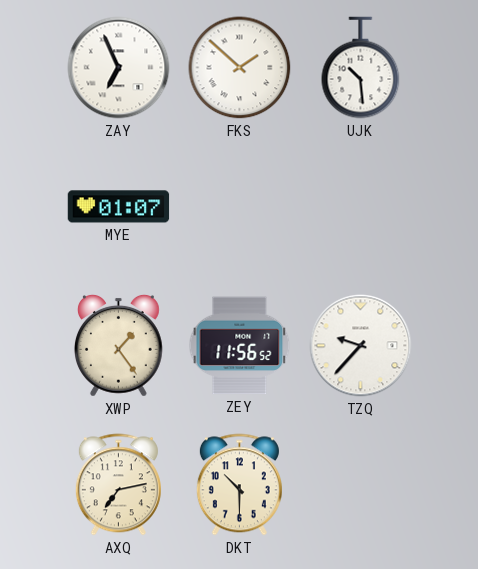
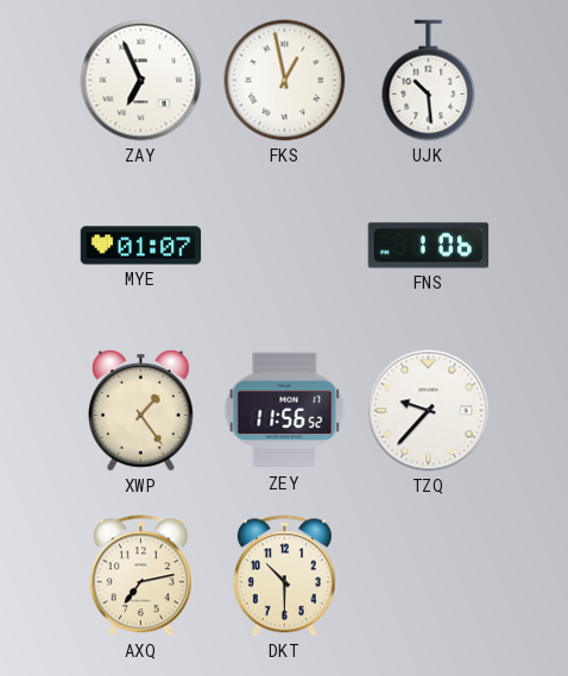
FKS: 1:52 -> 12:58
FNS: none -> 1:06
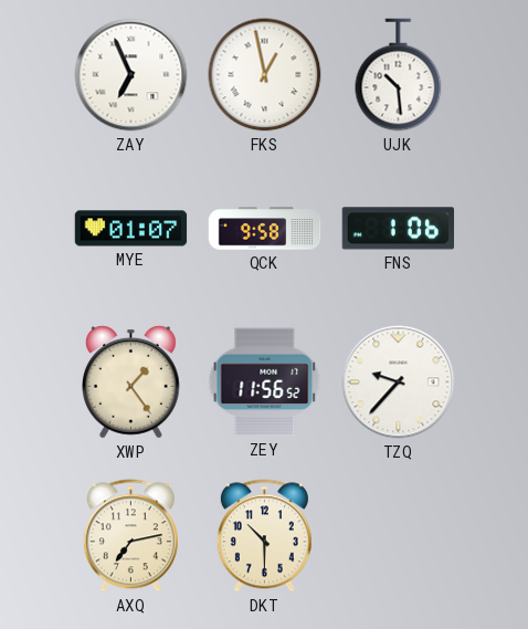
QCK: none -> 9:58
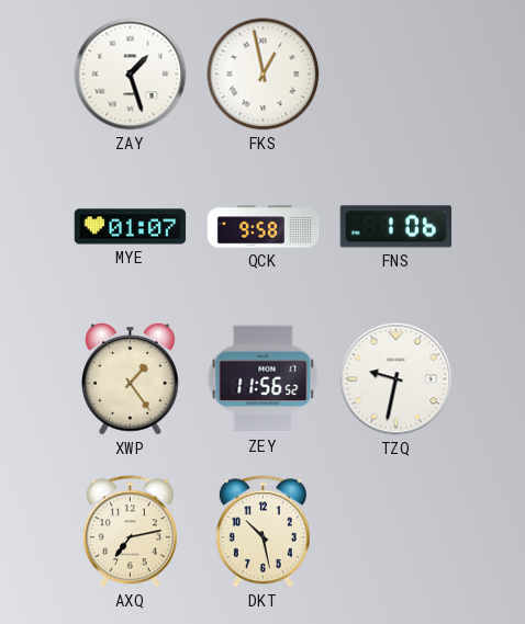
ZAY: 6:56 -> 1:27
UJK: 10:29 -> none
TZQ: 9:37 -> 9:32
DKT: 10:30 -> 10:28
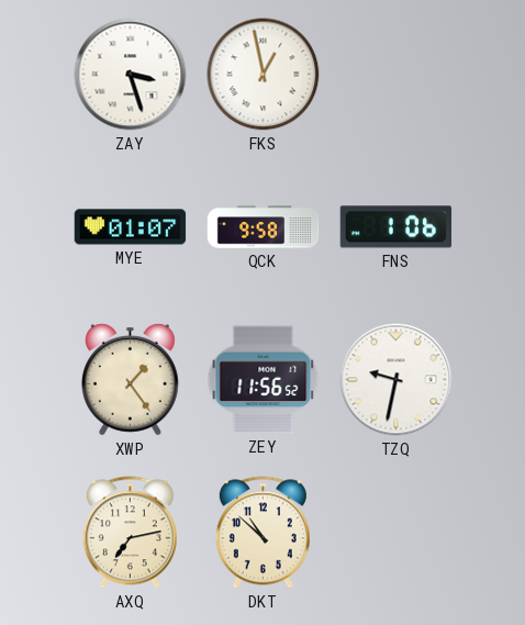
ZAY: 1:27 -> 3:27
DKT: 10:28 -> 10:52
